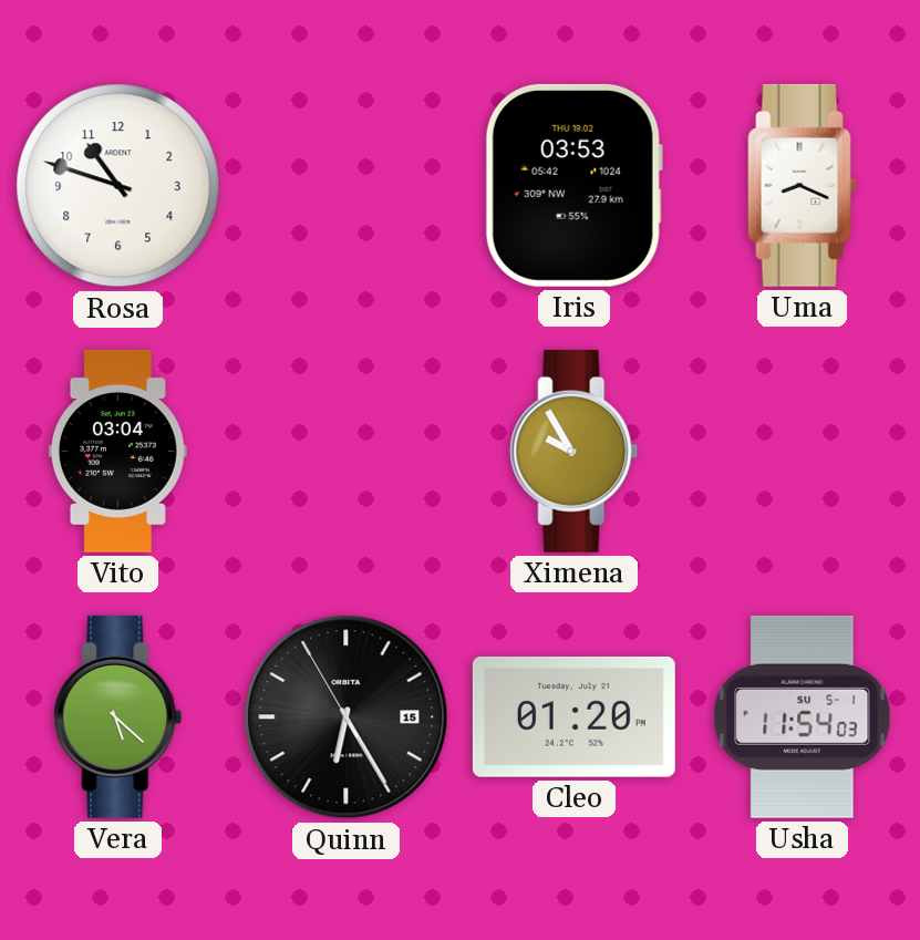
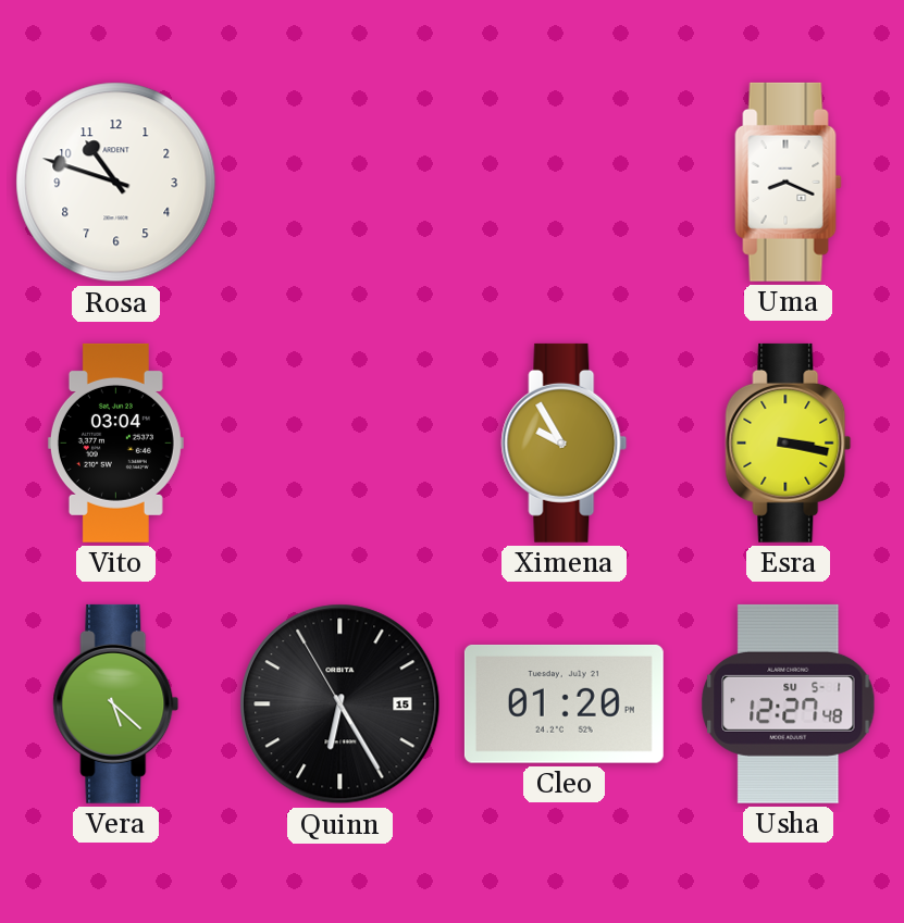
Iris: 03:53 -> none
Esra: none -> 3:17
Usha: 11:54 -> 12:27
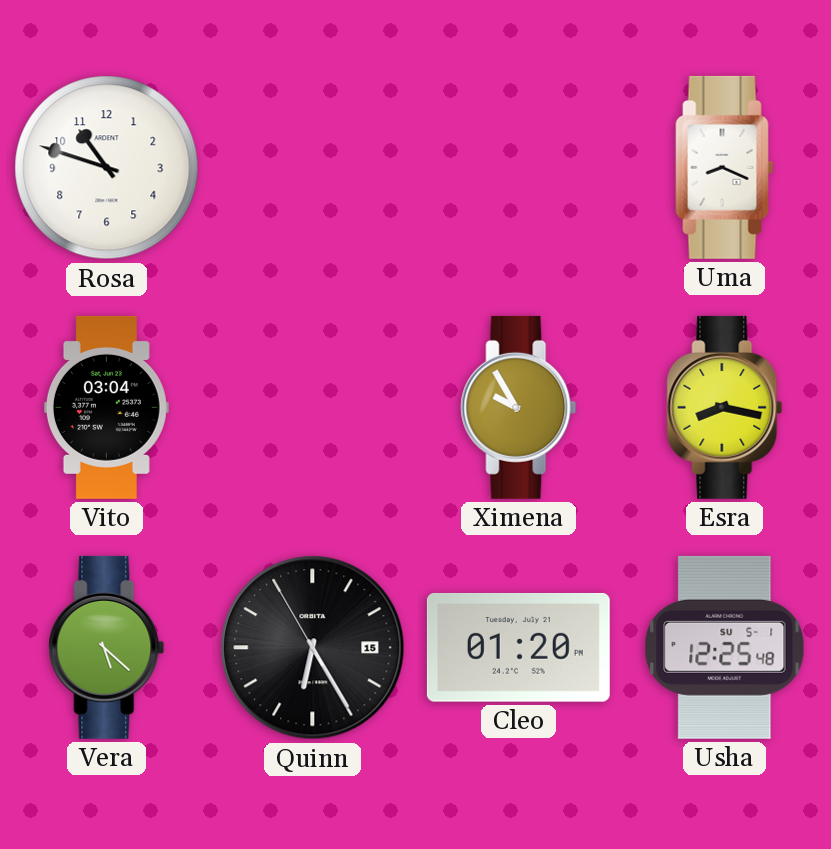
Esra: 3:17 -> 8:17
Usha: 12:27 -> 12:25
